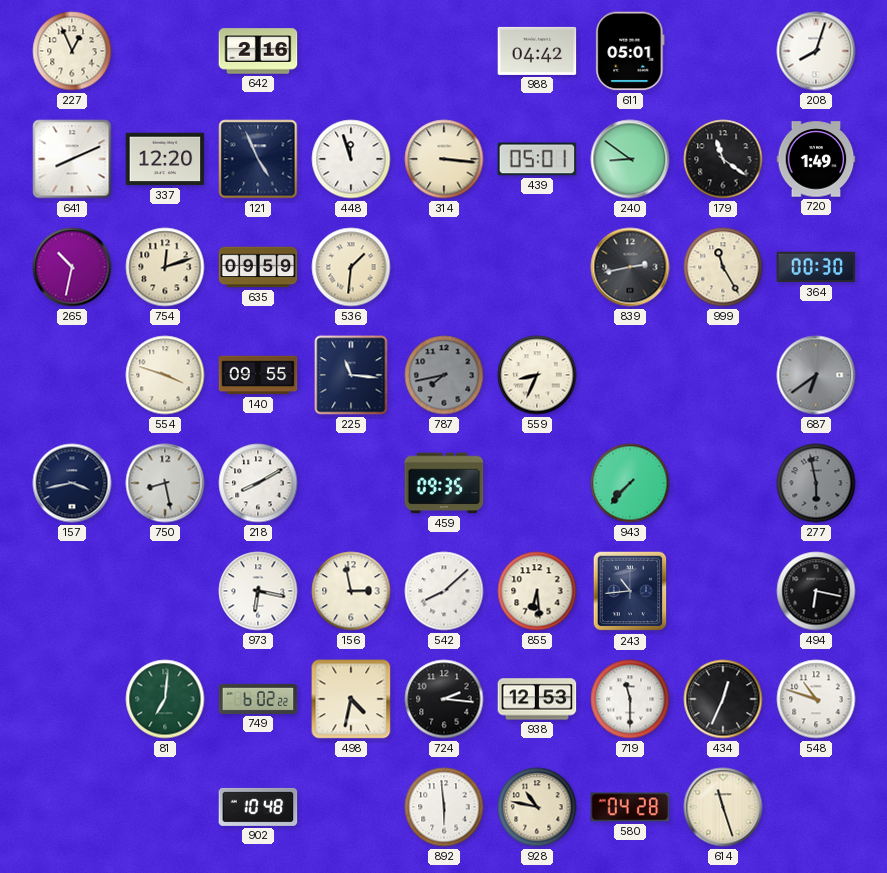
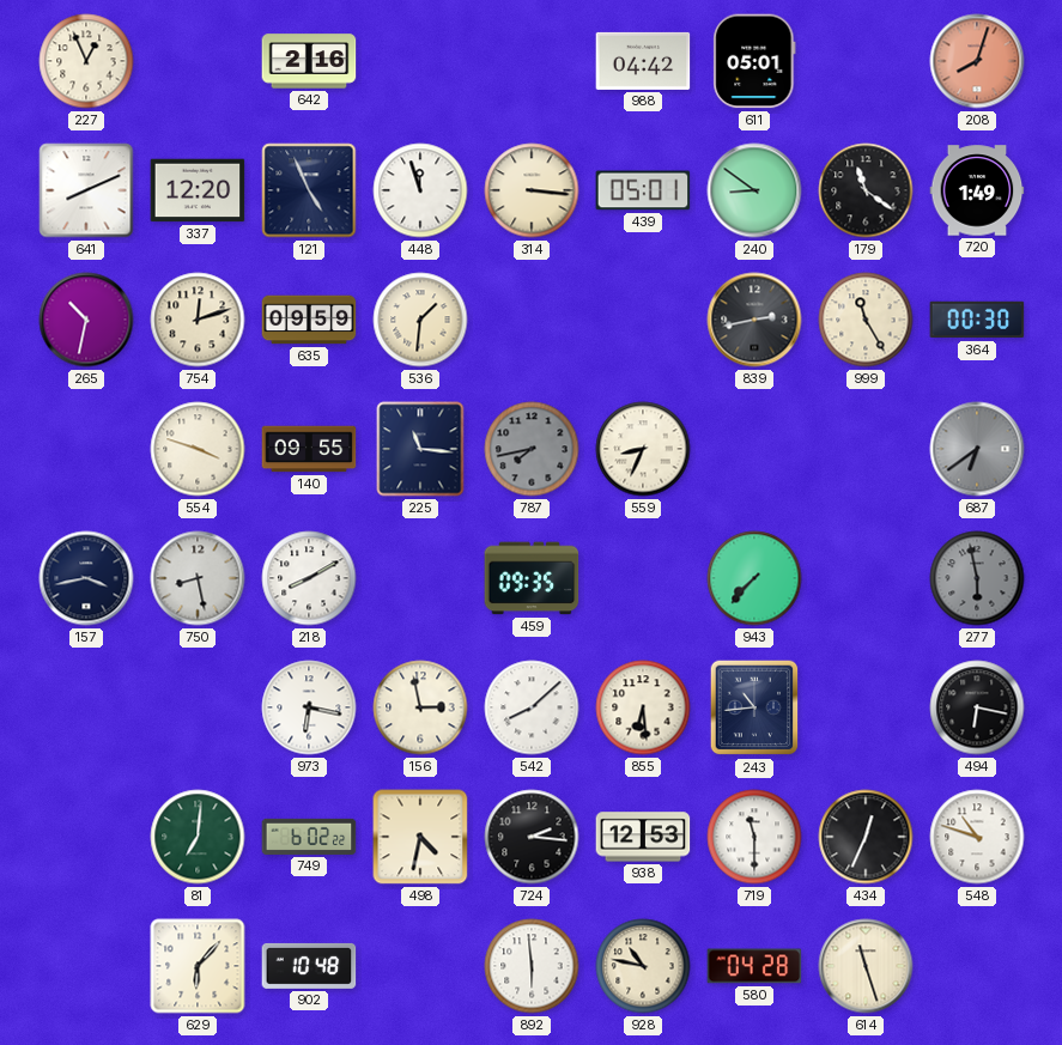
208 dial: white -> salmon
629: none -> 6:07
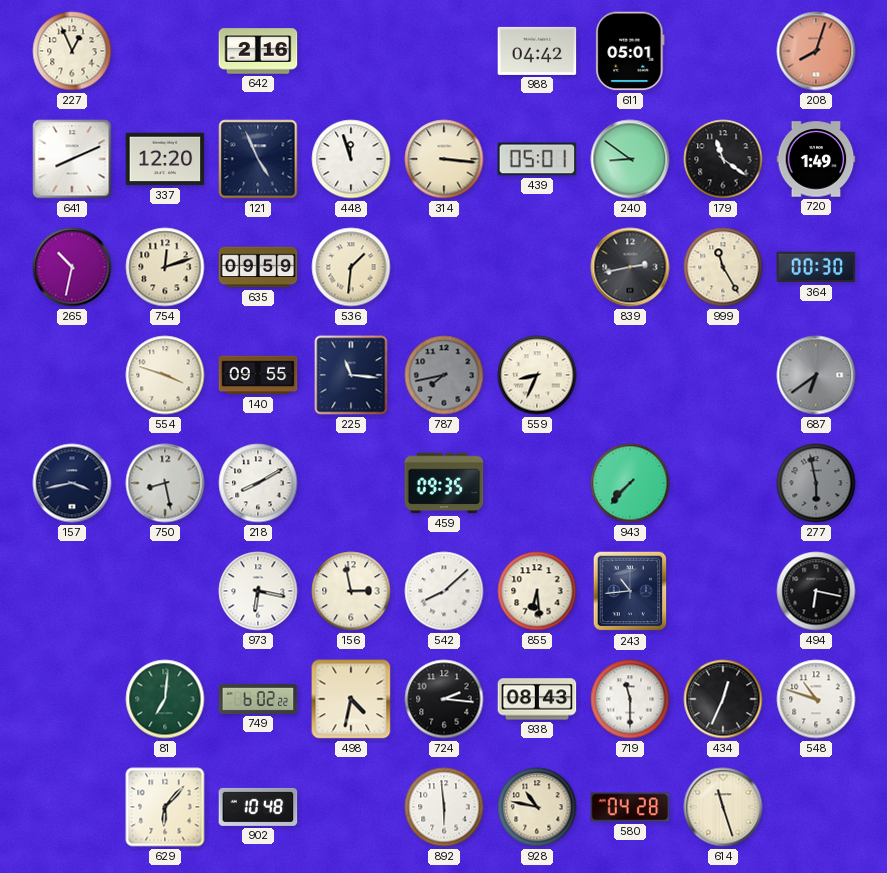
938: 12:53 -> 08:43
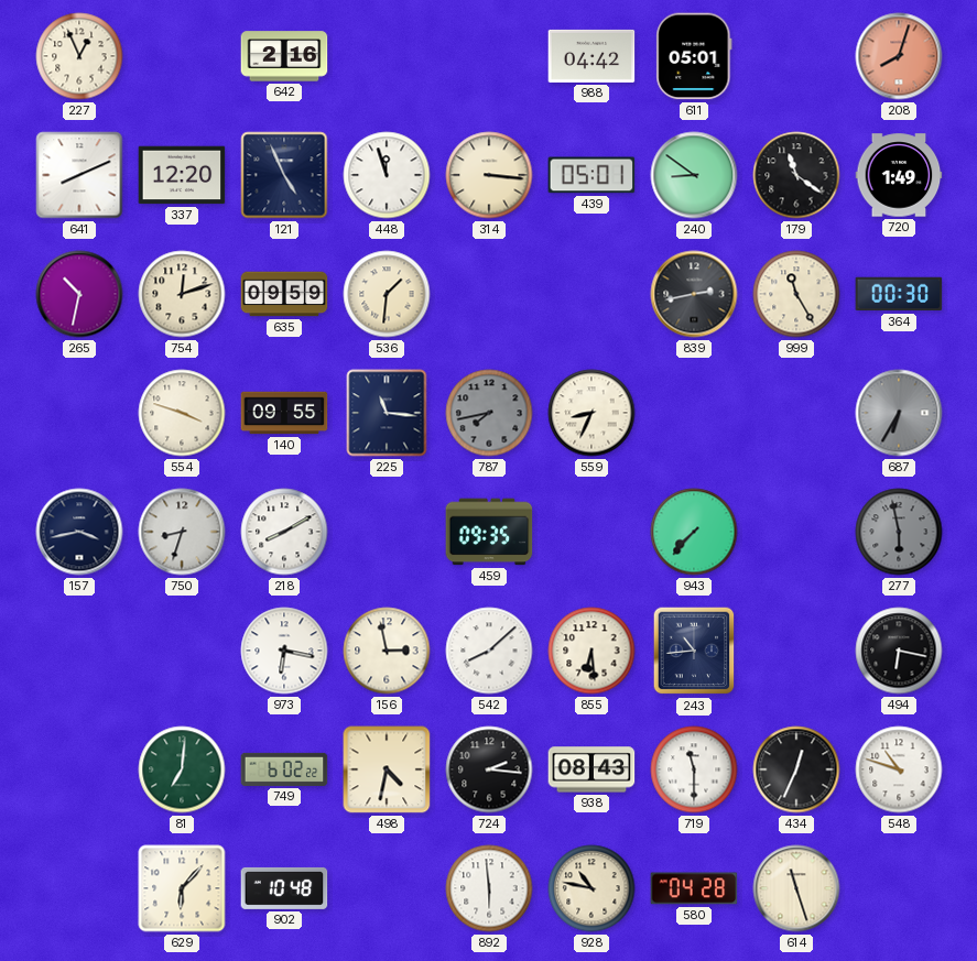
687: 6:39 -> 6:35
750: 8:28 -> 8:33
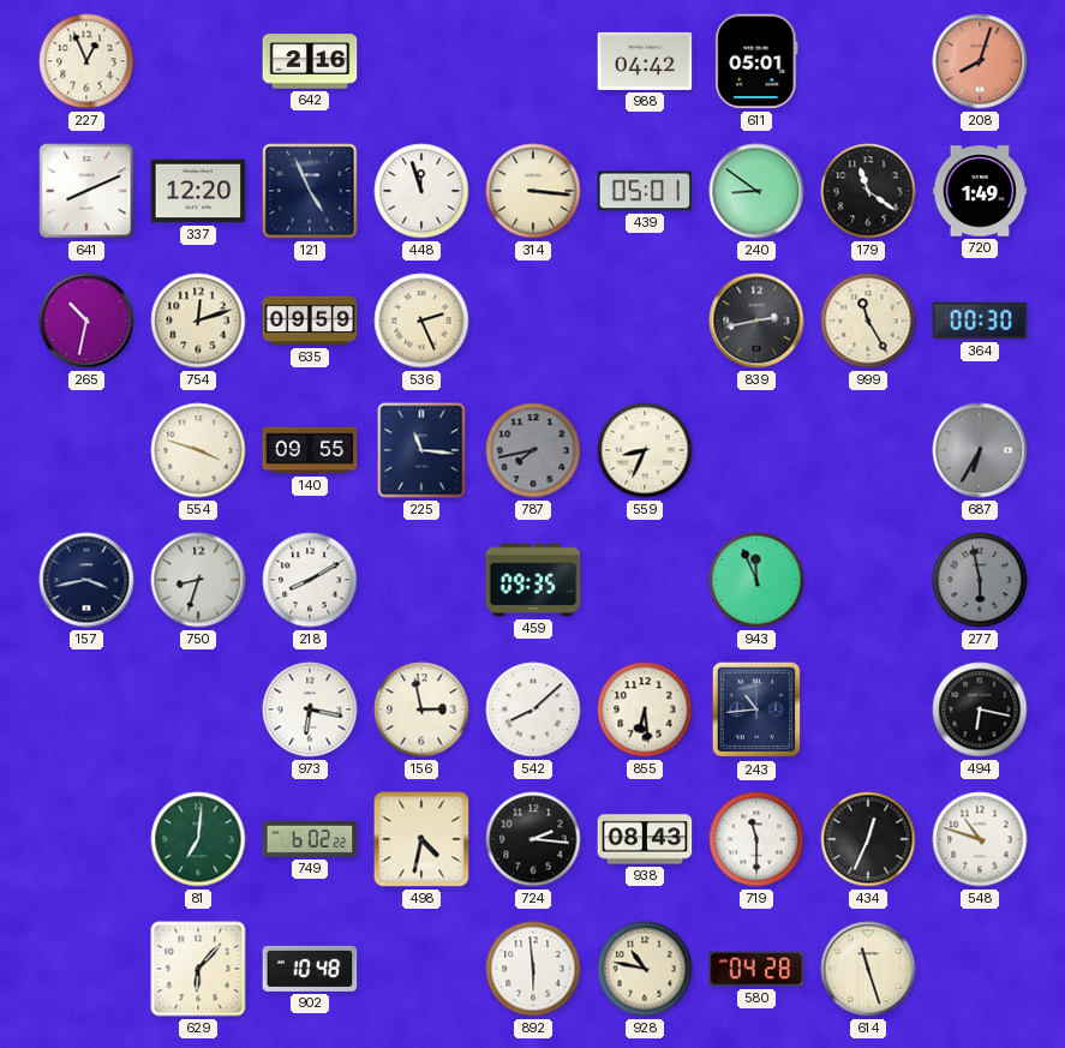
536: 1:31 -> 2:26
943: 7:37 -> 11:56
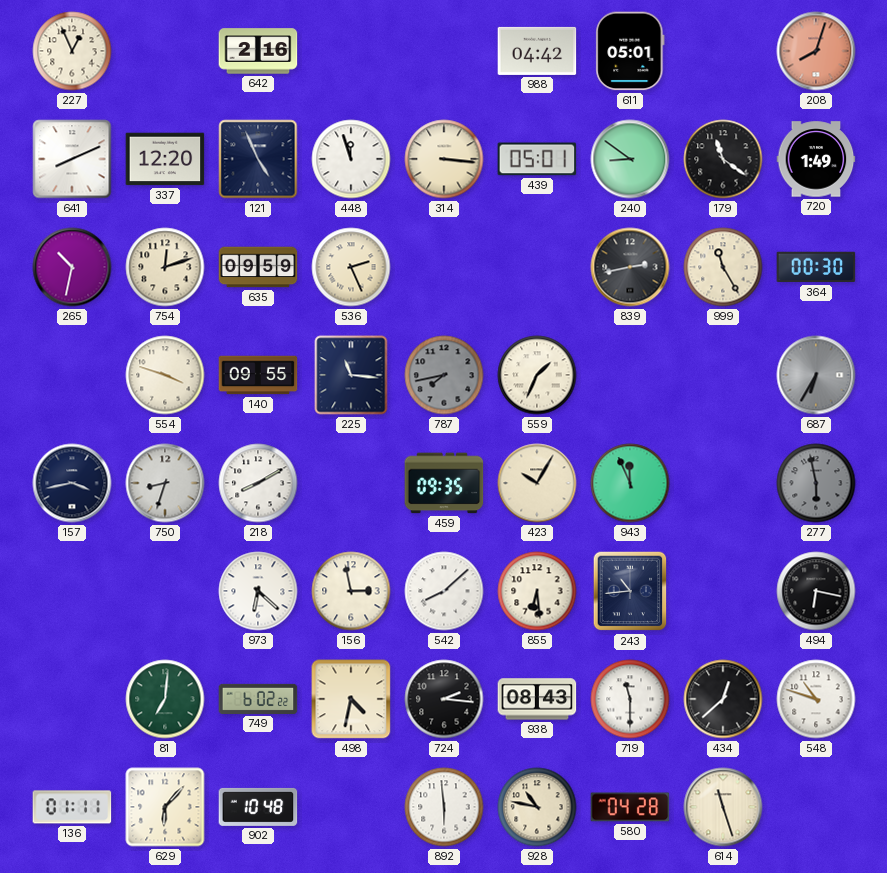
559: 8:34 -> 1:34
423: none -> 10:05
973: 6:17 -> 6:22
434: 12:34 -> 12:38
136: none -> 01:11
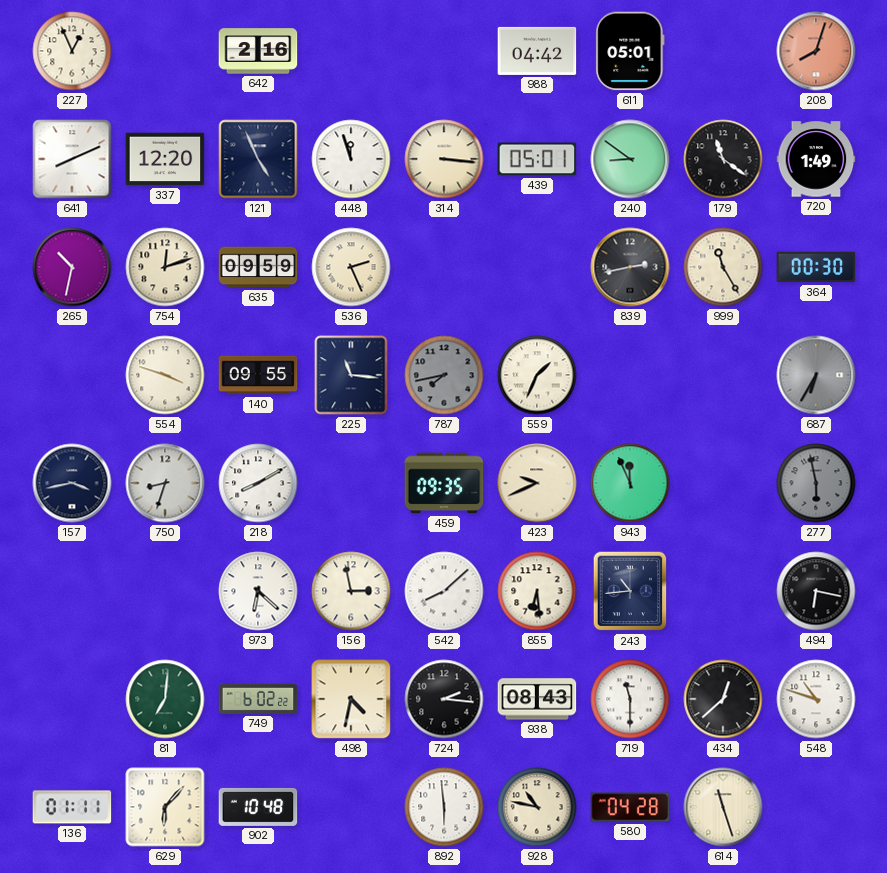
423: 10:05 -> 9:41
